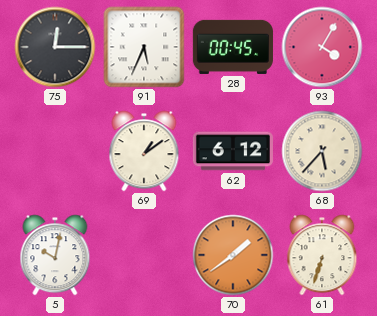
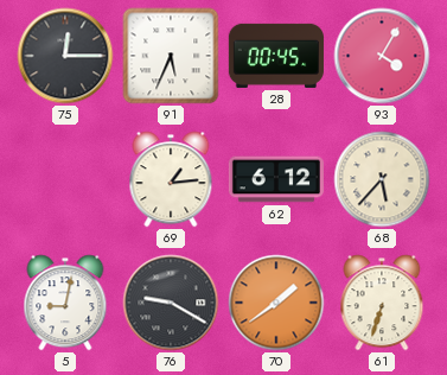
69: 1:09 -> 1:14
5: 10:02 -> 9:02
76: none -> 9:20
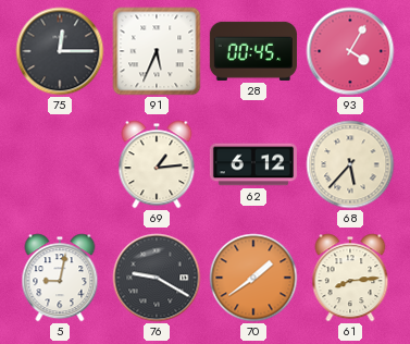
61: 6:33 -> 8:14
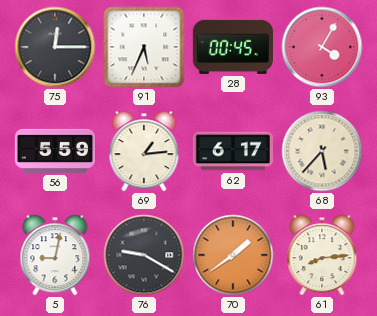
56: none -> 5:59
62: 6:12 -> 6:17
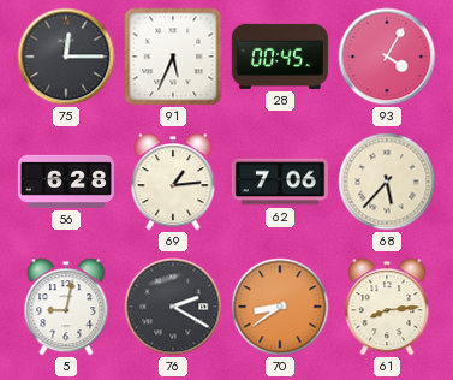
56: 5:59 -> 6:28
62: 6:17 -> 7:06
76: 9:20 -> 2:20
70: 1:39 -> 8:39
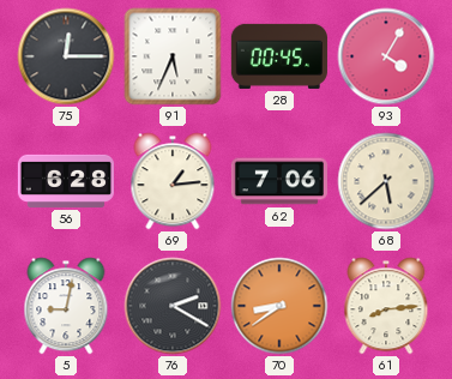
68: 5:37 -> 5:38
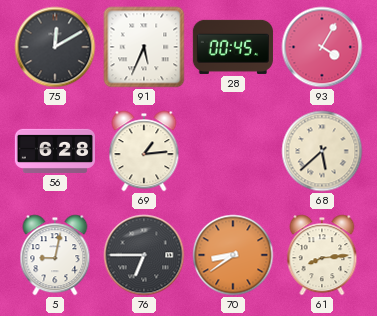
75: 12:15 -> 12:10
62: 7:06 -> none
76: 2:20 -> 6:45
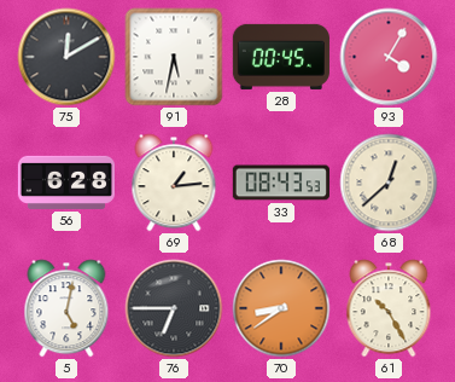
91: 5:34 -> 5:32
33: none -> 08:43
68: 5:38 -> 12:38
5: 9:02 -> 5:02
61: 8:14 -> 10:25
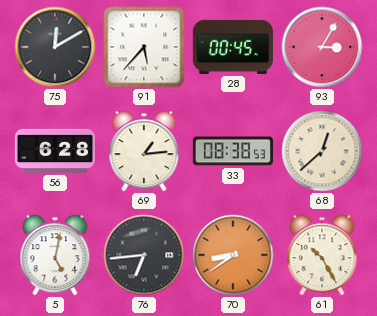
91: 5:32 -> 5:37
93: 4:05 -> 3:05
33: 08:43 -> 08:38
76: 6:45 -> 6:44
